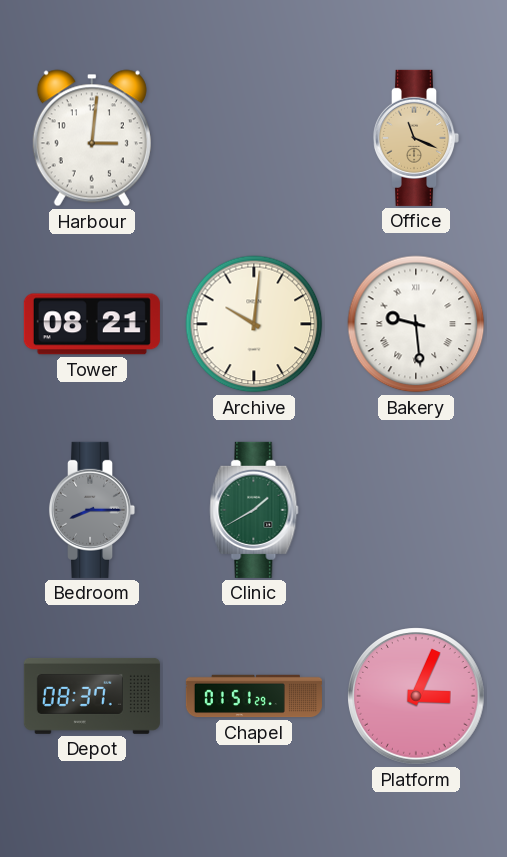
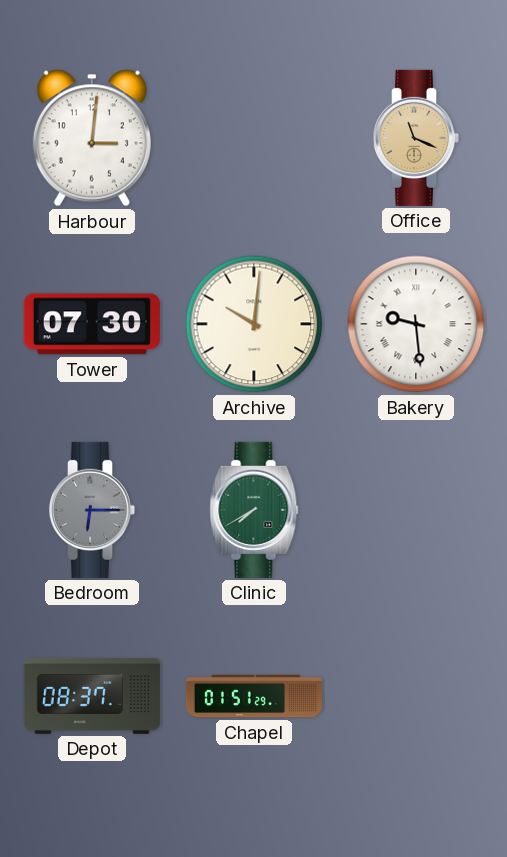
Tower: 08:21 -> 07:30
Bedroom: 8:15 -> 6:15
Clinic: 1:40 -> 7:40
Platform: 3:04 -> none
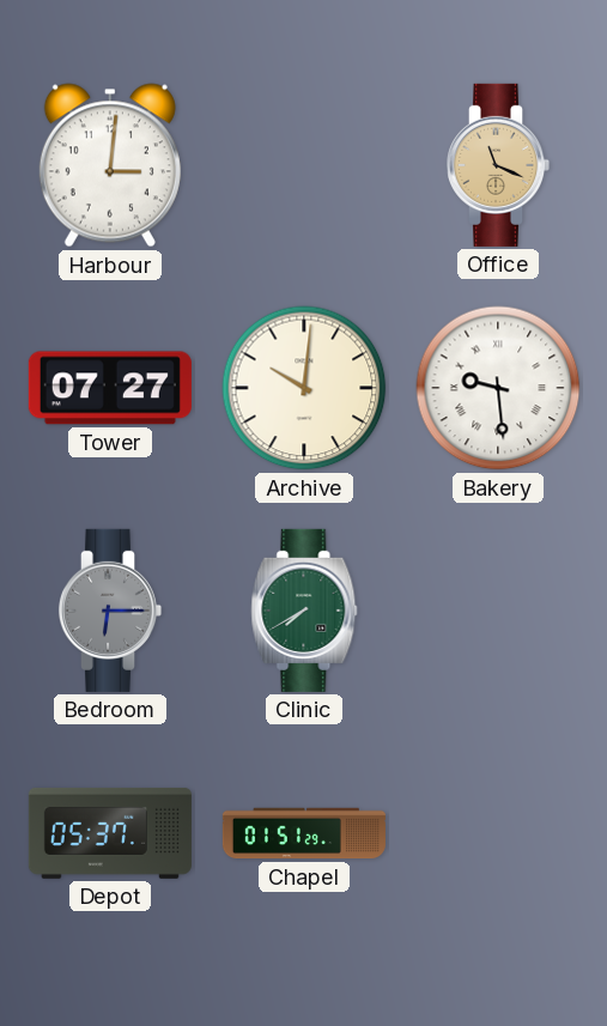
Tower: 07:30 -> 07:27
Depot: 08:37 -> 05:37
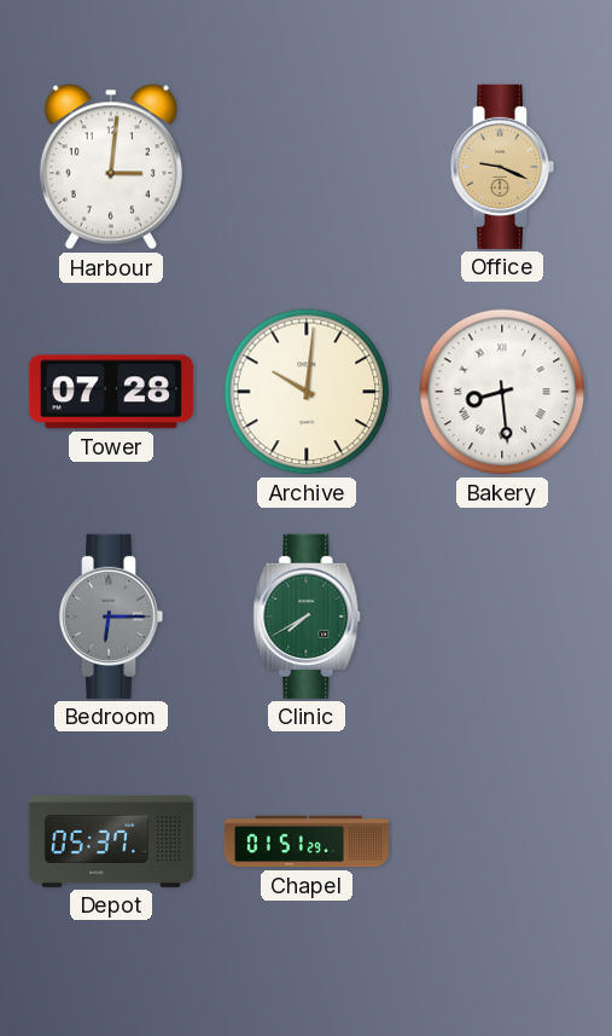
Office: 11:19 -> 9:19
Tower: 07:27 -> 07:28
Bakery: 9:29 -> 8:29
